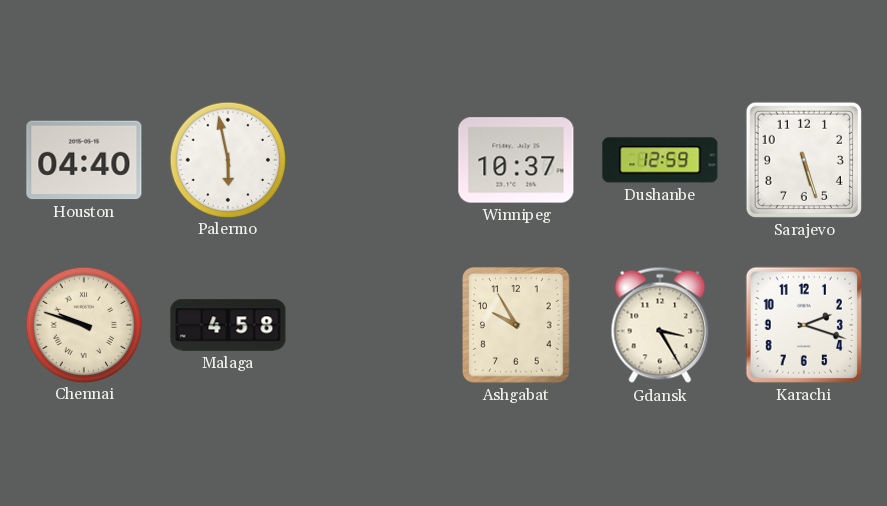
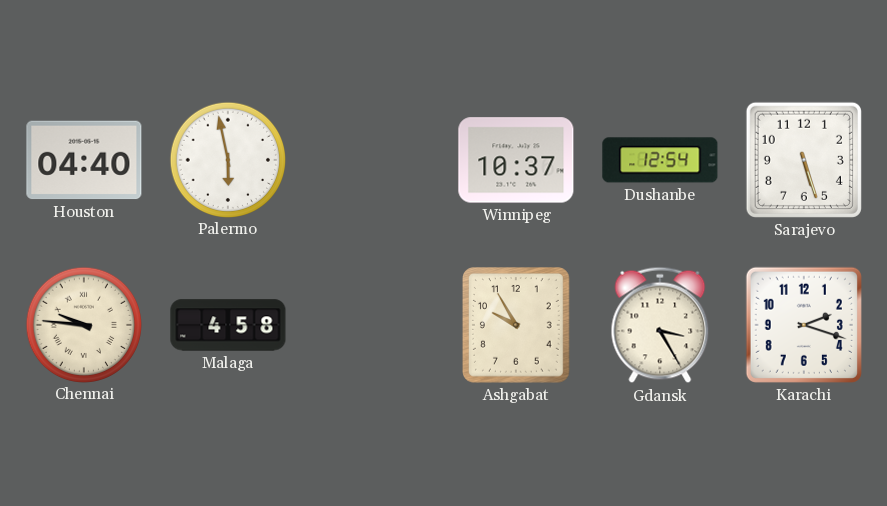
Dushanbe: 12:59 -> 12:54
Chennai: 9:48 -> 9:46
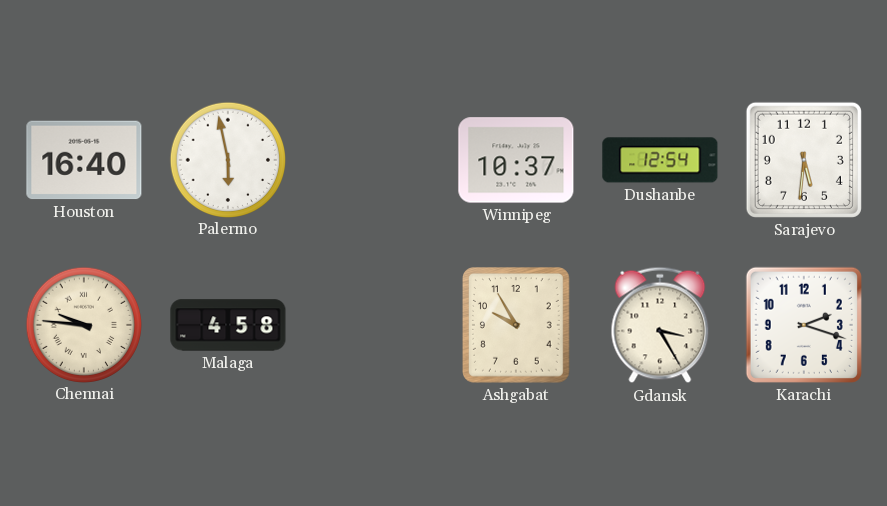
Houston: 04:40 -> 16:40
Sarajevo: 5:27 -> 5:31
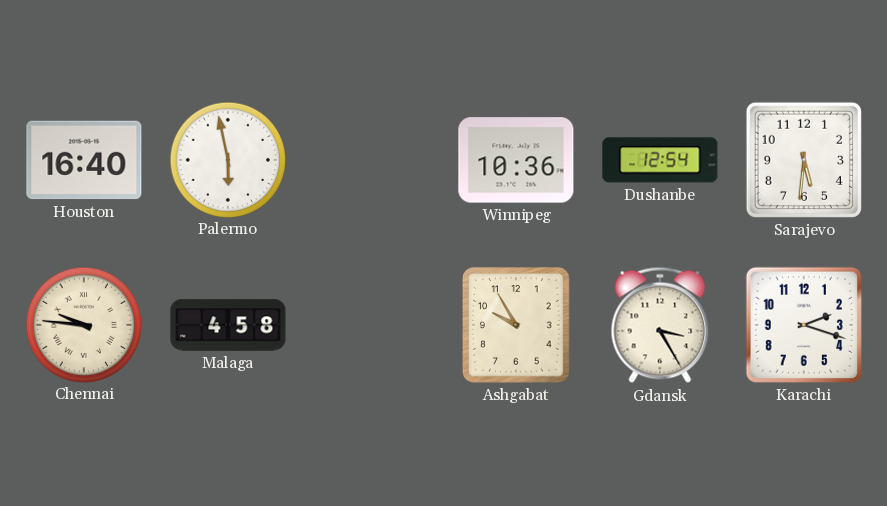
Winnipeg: 10:37 -> 10:36
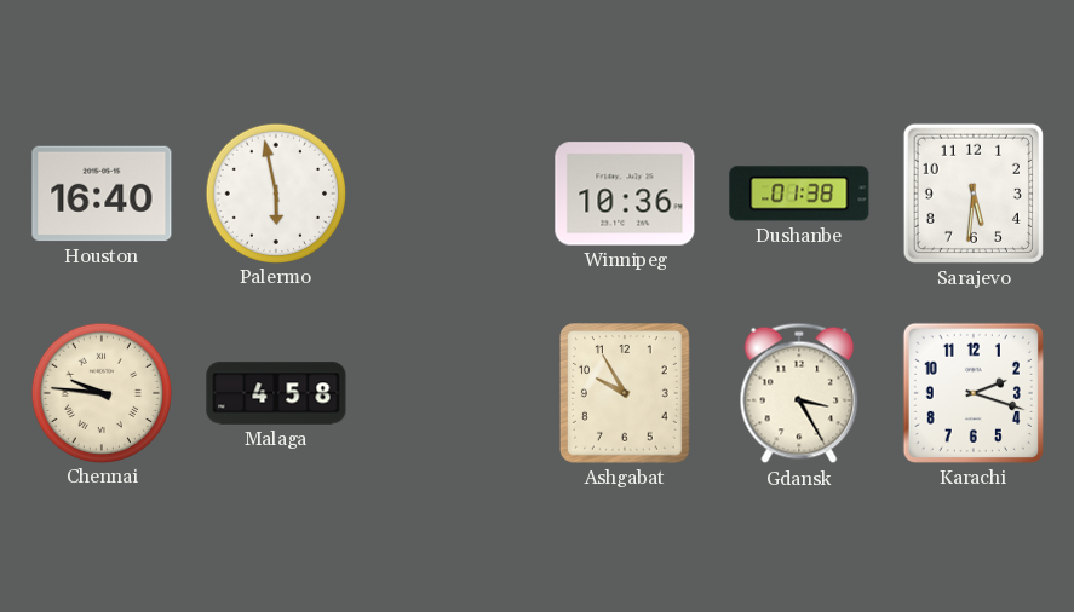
Dushanbe: 12:54 -> 01:38
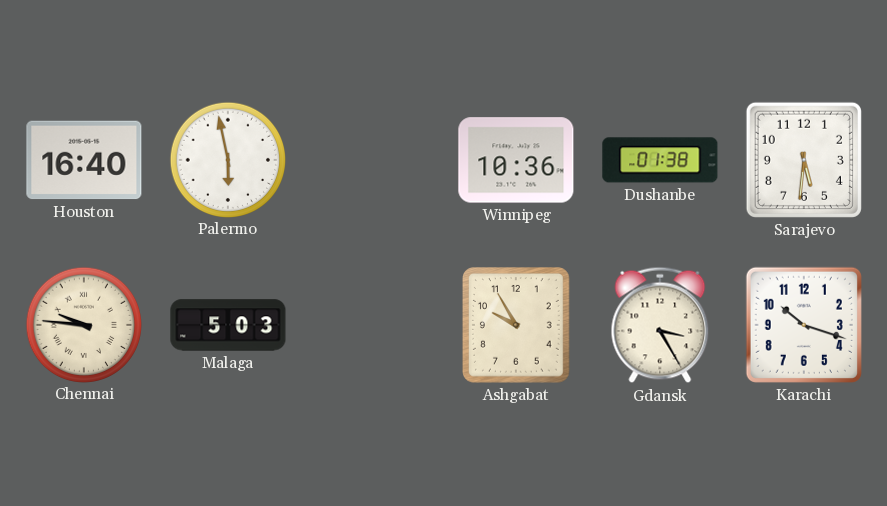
Malaga: 4:58 -> 5:03
Karachi: 2:18 -> 10:18
